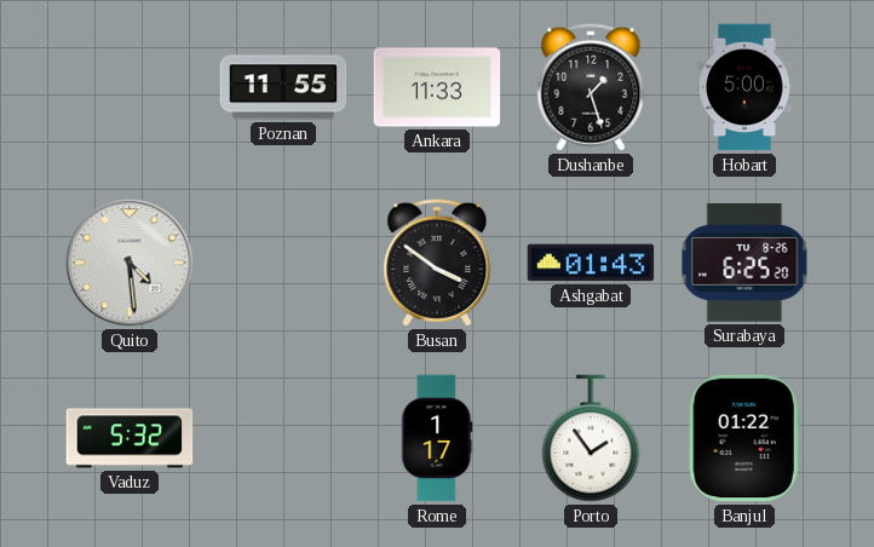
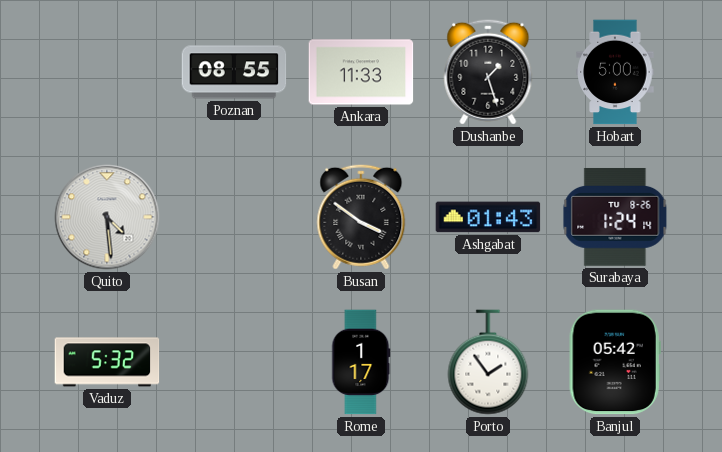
Poznan: 11:55 -> 08:55
Surabaya: 6:25 -> 1:24
Banjul: 01:22 -> 05:42
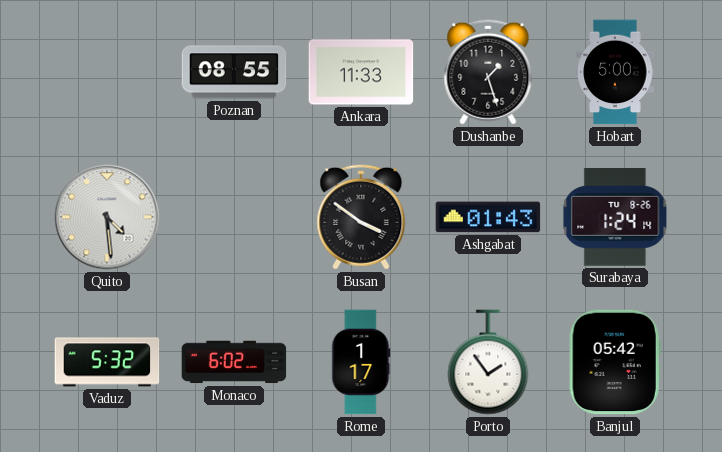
Monaco: none -> 6:02
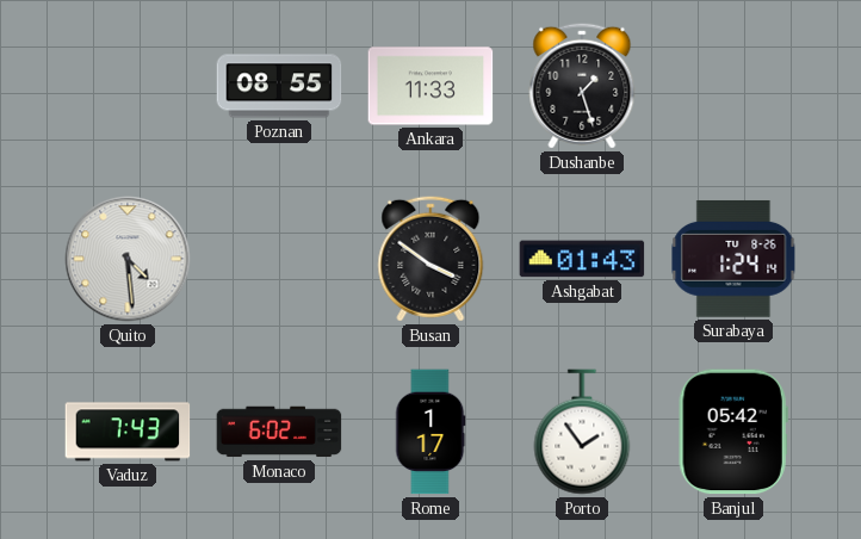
Hobart: 5:00 -> none
Vaduz: 5:32 -> 7:43
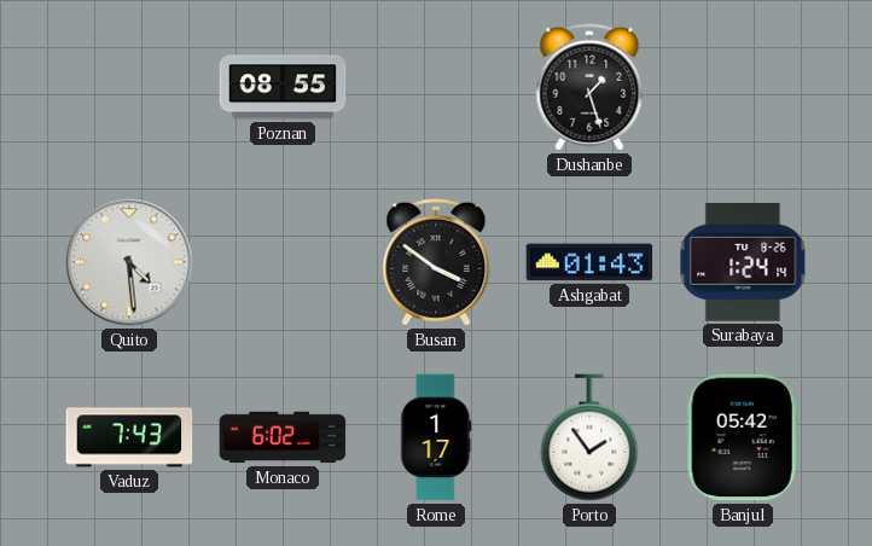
Ankara: 11:33 -> none
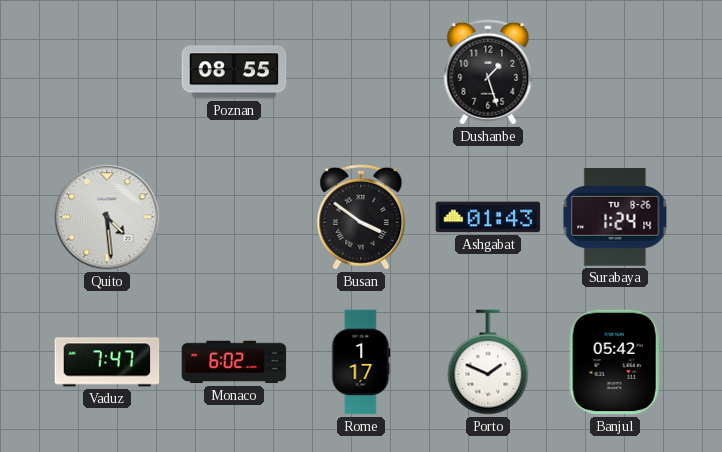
Vaduz: 7:43 -> 7:47
Porto: 1:54 -> 1:49
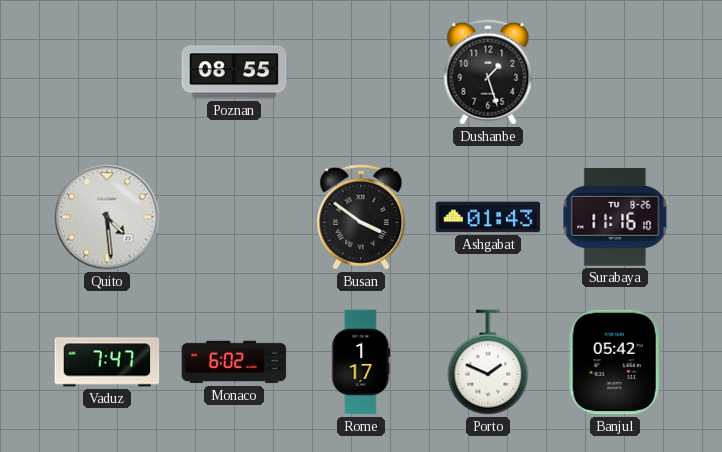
Surabaya: 1:24 -> 11:16
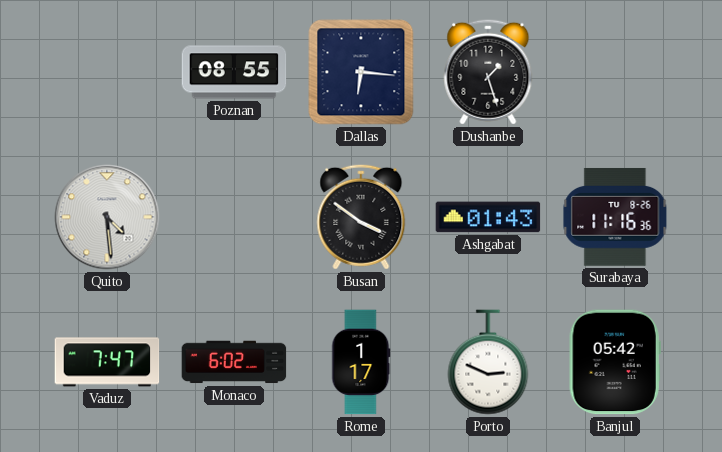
Dallas: none -> 6:16
Surabaya: 11:16:10 -> 11:16:36
Porto: 1:49 -> 2:49
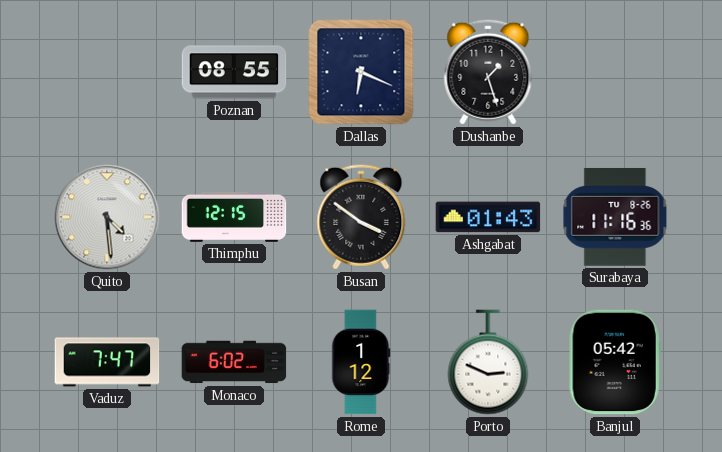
Dallas: 6:16 -> 6:19
Thimphu: none -> 12:15
Rome: 1:17 -> 1:12
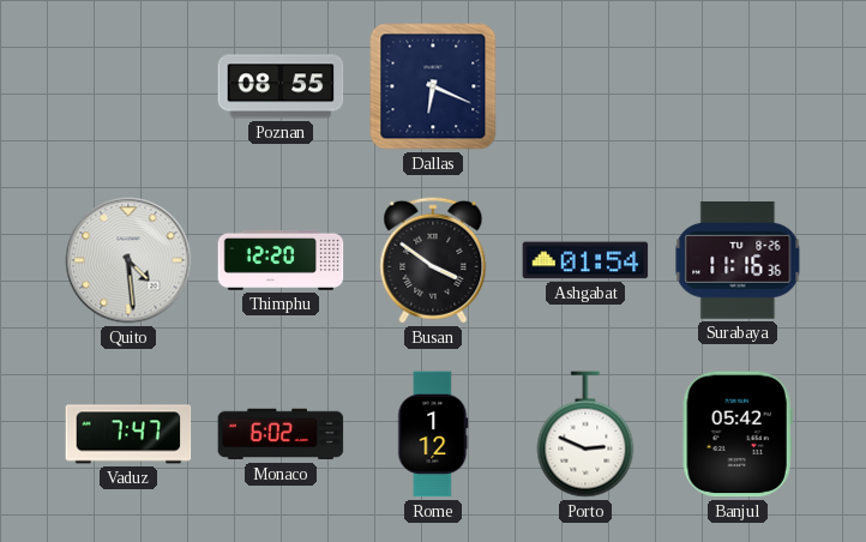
Dushanbe: 1:27 -> none
Thimphu: 12:15 -> 12:20
Ashgabat: 01:43 -> 01:54
